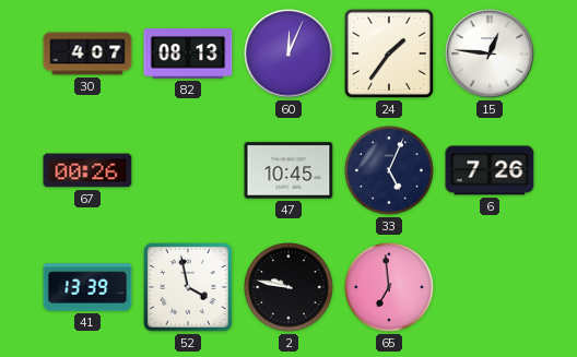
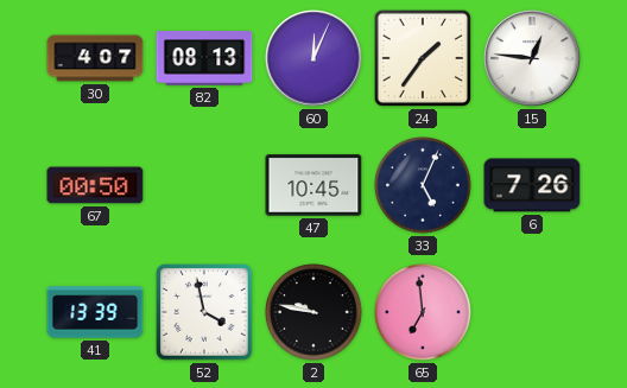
67: 00:26 -> 00:50
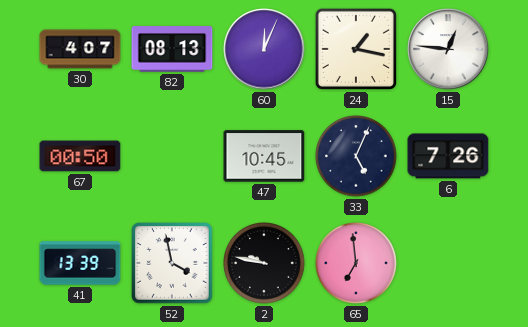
24: 1:36 -> 1:17
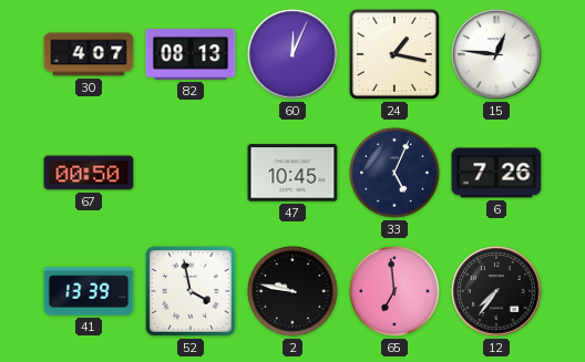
12: none -> 7:36
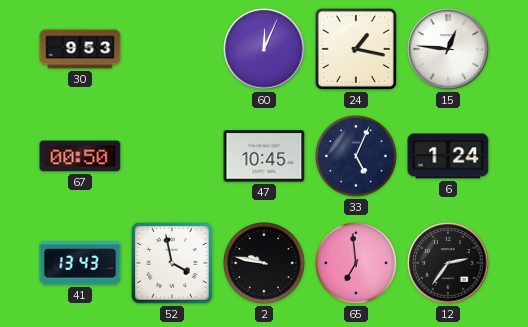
30: 4:07 -> 9:53
82: 08:13 -> none
6: 7:26 -> 1:24
41: 13:39 -> 13:43
12: 7:36 -> 2:36
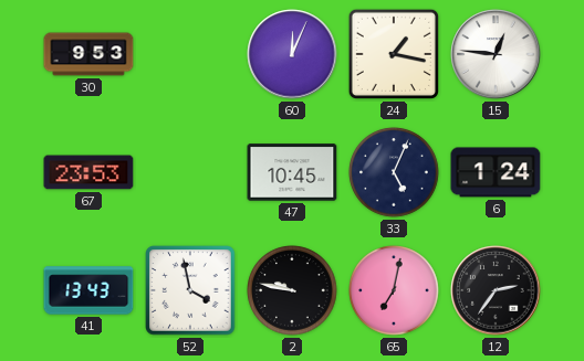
67: 00:50 -> 23:53
65: 6:59 -> 7:02
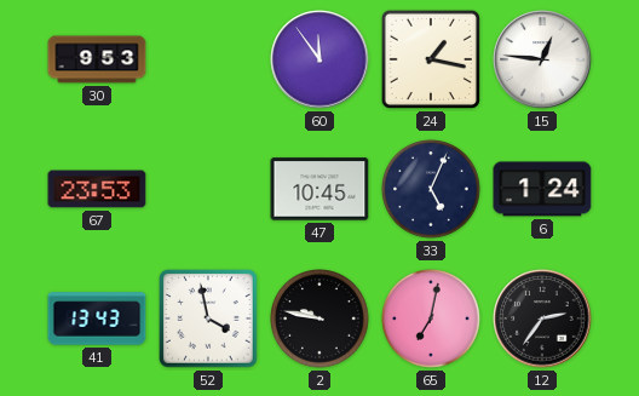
60: 12:04 -> 11:54
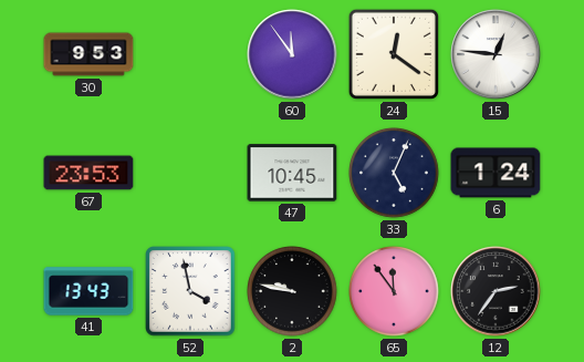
24: 1:17 -> 12:21
65: 7:02 -> 11:54
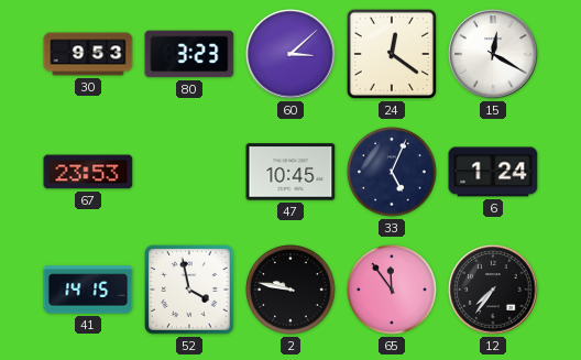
80: none -> 3:23
60: 11:54 -> 3:08
15: 12:46 -> 12:20
41: 13:43 -> 14:15
12: 2:36 -> 7:36
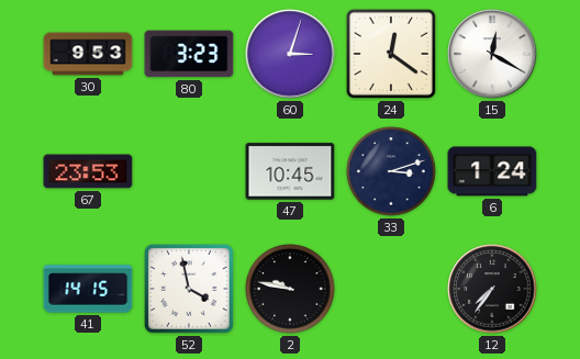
60: 3:08 -> 3:03
33: 5:04 -> 3:12
65: 11:54 -> none
